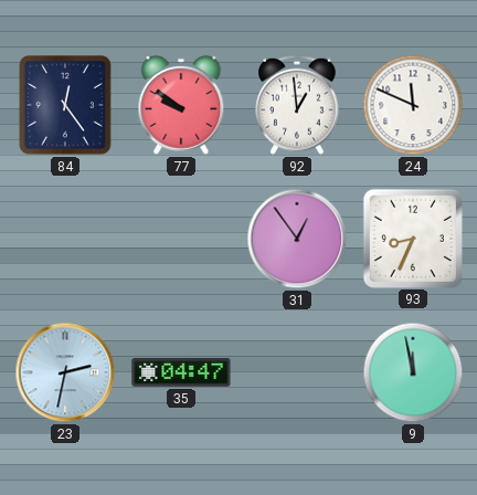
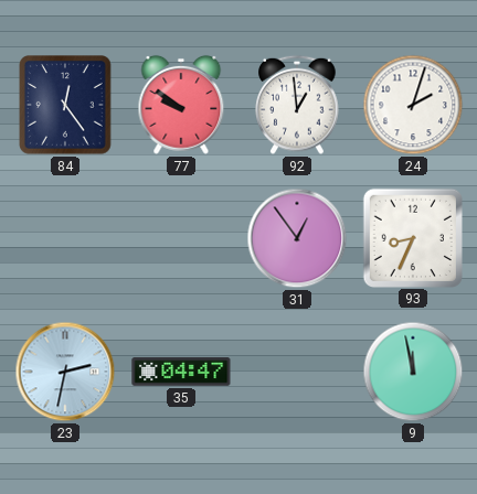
24: 11:49 -> 2:03
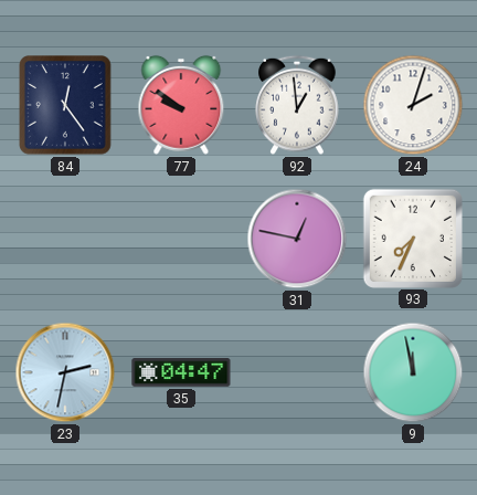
31: 12:54 -> 12:47
93: 8:34 -> 7:34
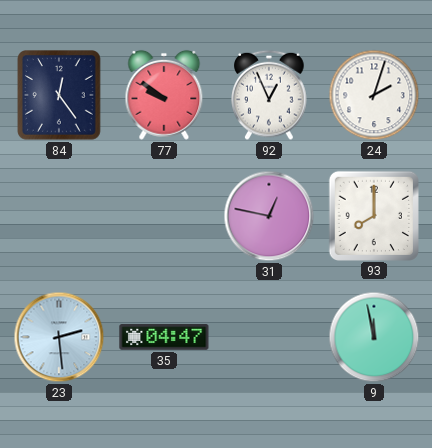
92: 12:59 -> 12:56
93: 7:34 -> 8:00
23: 2:32 -> 2:29
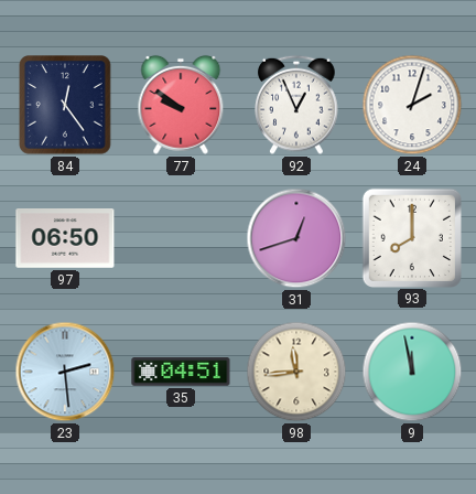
97: none -> 06:50
31: 12:47 -> 12:42
35: 04:47 -> 04:51
98: none -> 11:44
